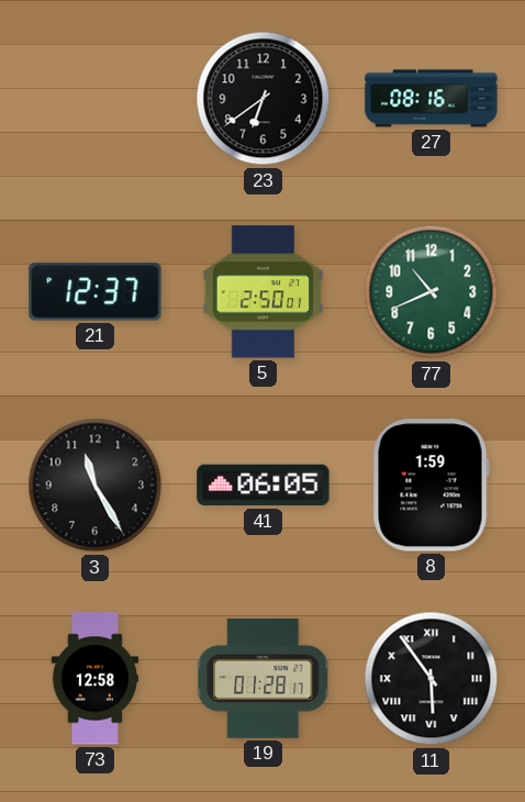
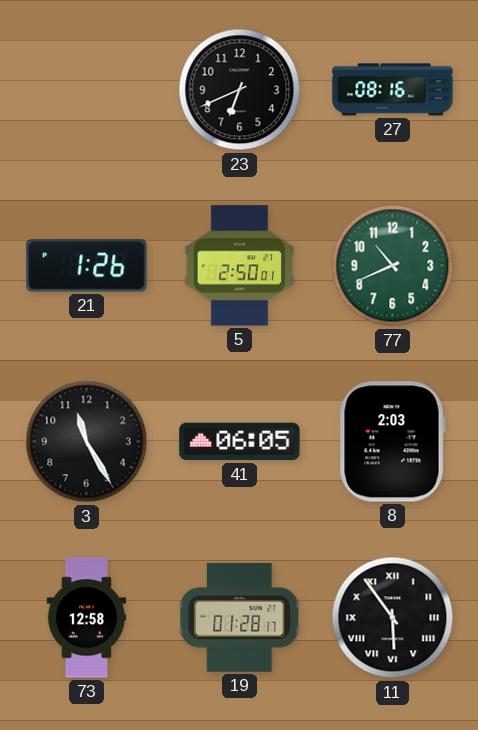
23: 6:39 -> 6:41
21: 12:37 -> 1:26
8: 1:59 -> 2:03
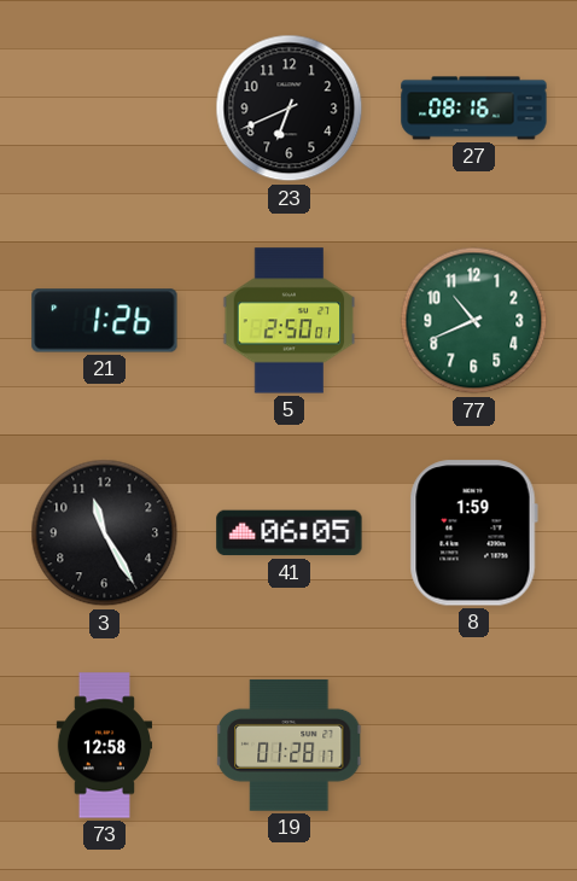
8: 2:03 -> 1:59
11: 5:54 -> none
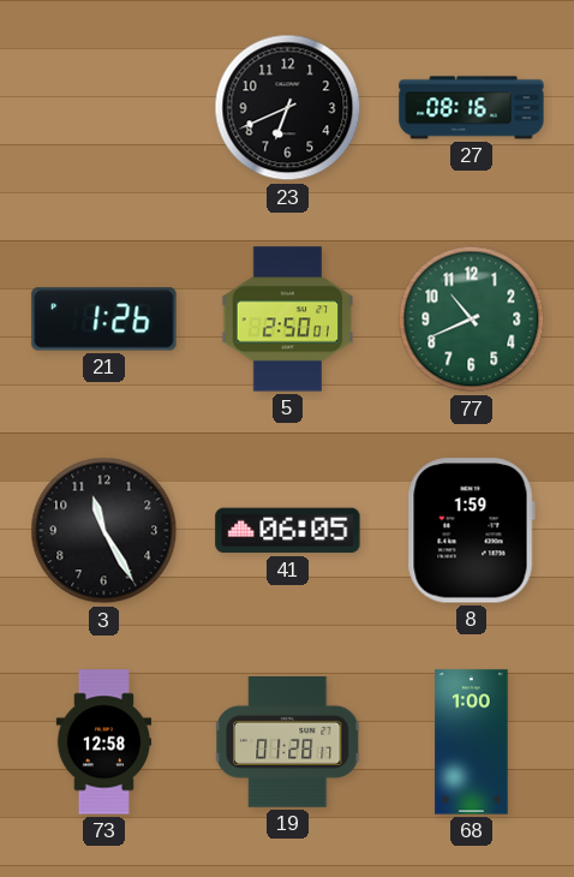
68: none -> 1:00
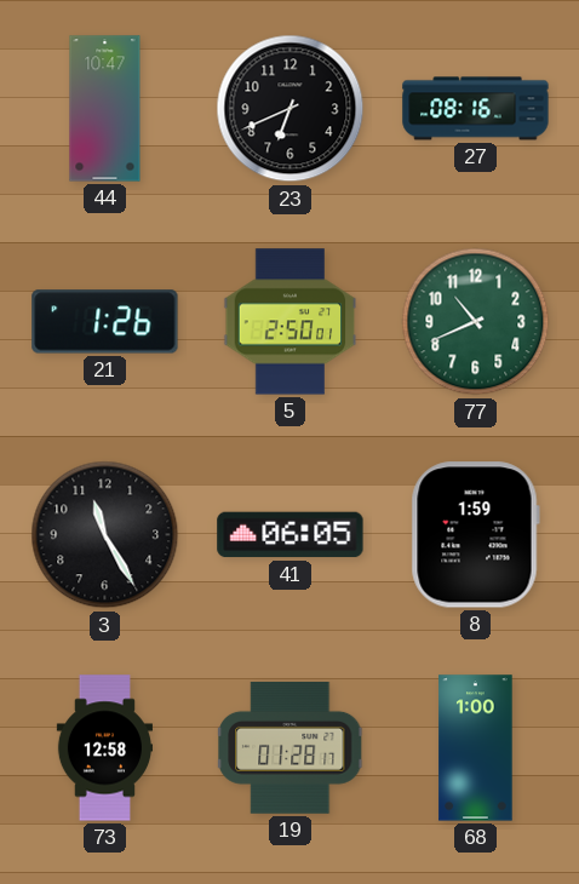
44: none -> 10:47
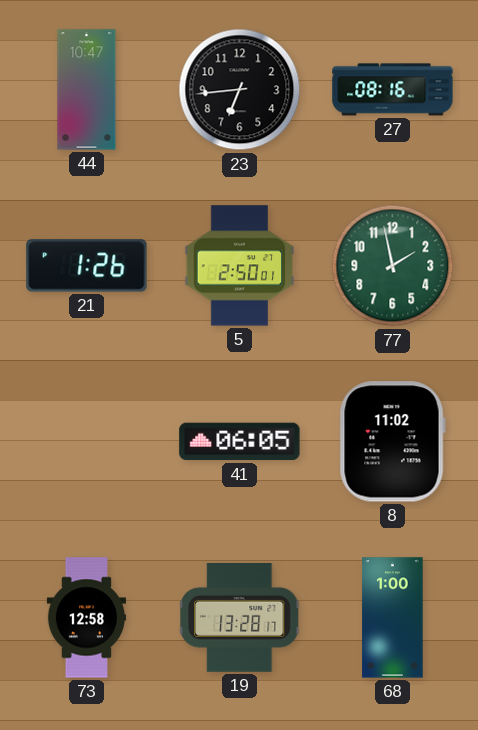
23: 6:41 -> 6:44
77: 10:41 -> 1:58
3: 11:25 -> none
8: 1:59 -> 11:02
19: 01:28 -> 13:28
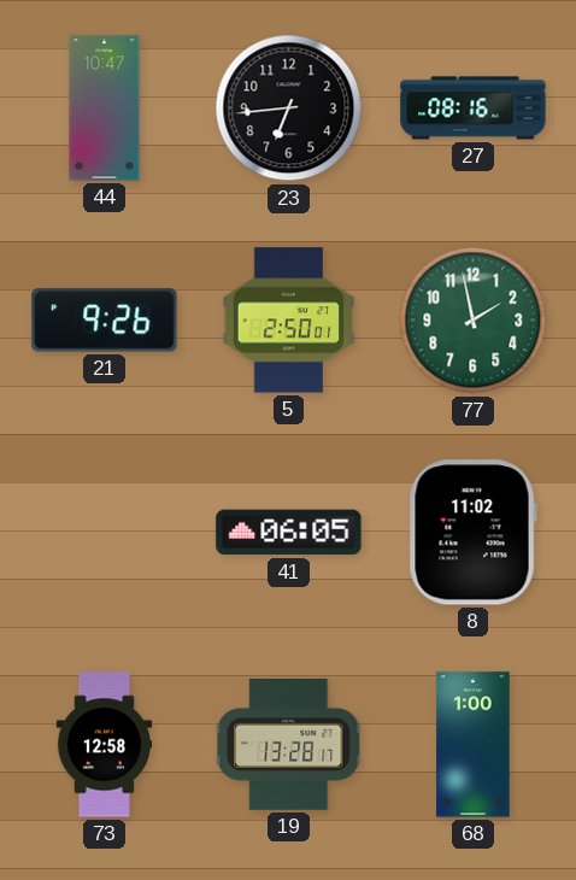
21: 1:26 -> 9:26
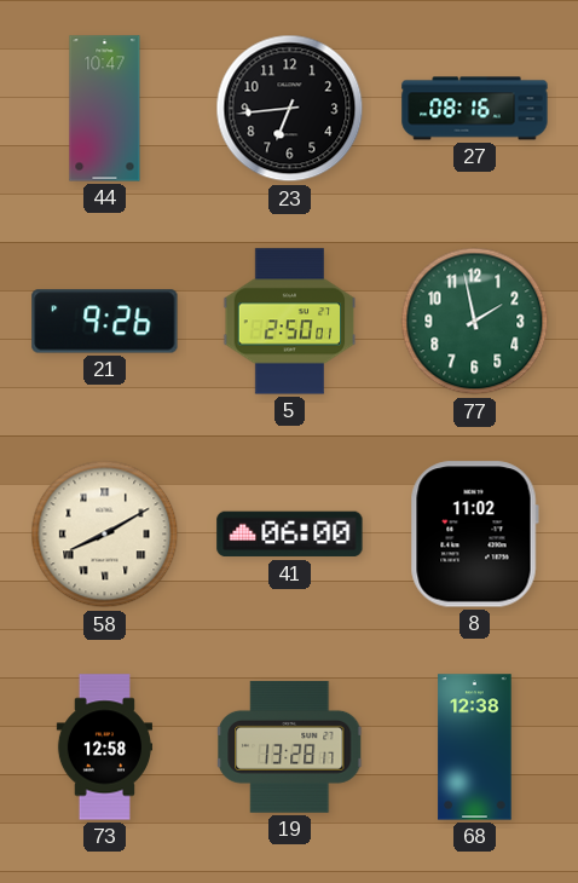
58: none -> 8:10
41: 06:05 -> 06:00
68: 1:00 -> 12:38
